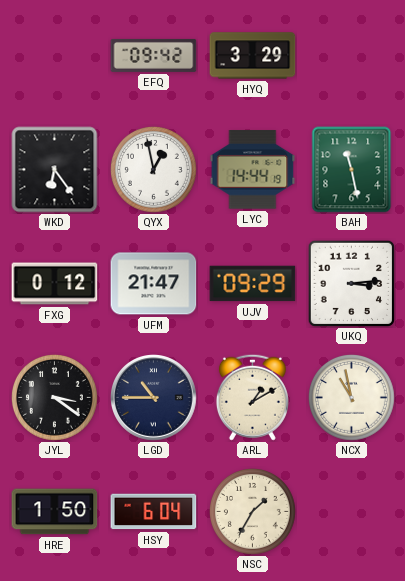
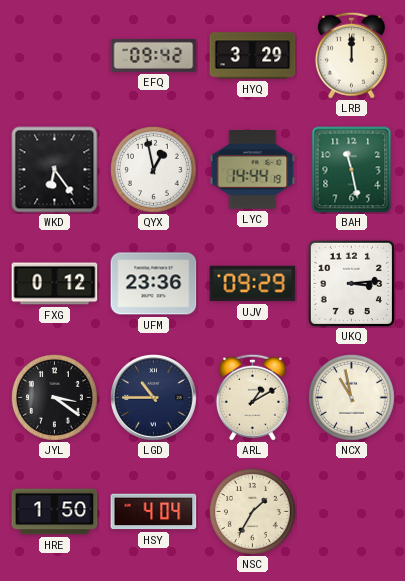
LRB: none -> 12:00
UFM: 21:47 -> 23:36
HSY: 6:04 -> 4:04
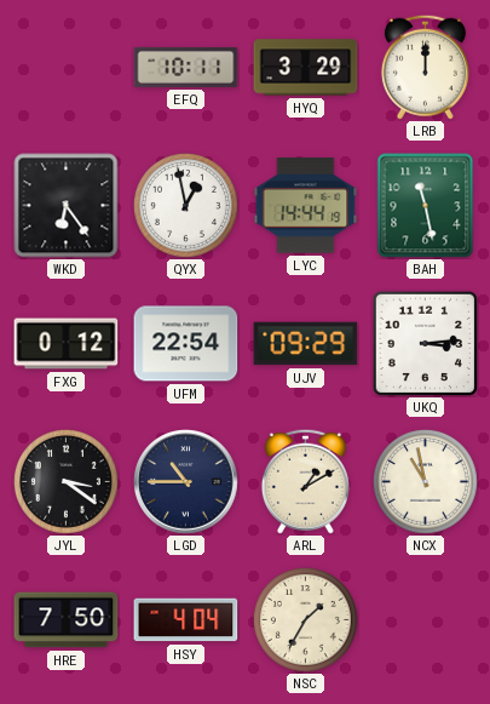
EFQ: 09:42 -> 10:11
UFM: 23:36 -> 22:54
HRE: 1:50 -> 7:50
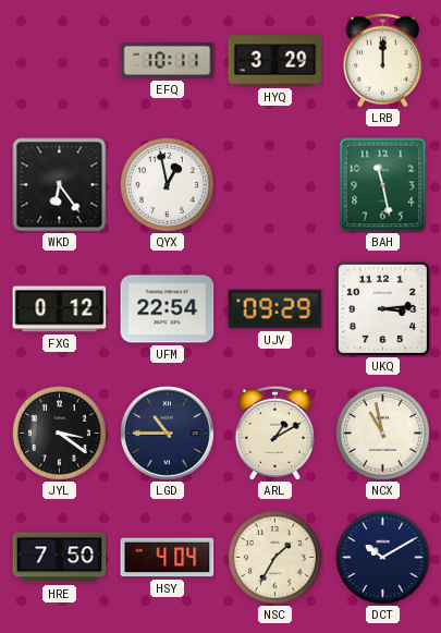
LYC: 14:44 -> none
DCT: none -> 10:10
